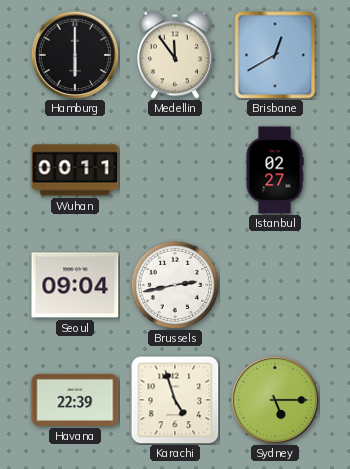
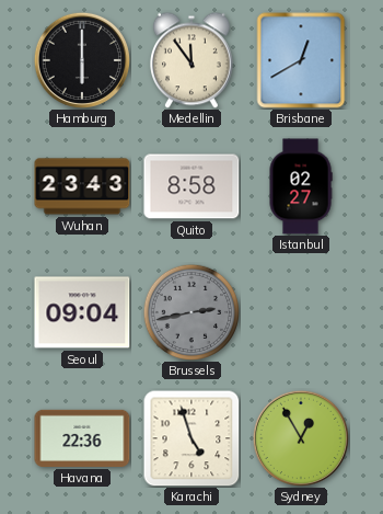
Wuhan: 00:11 -> 23:43
Quito: none -> 8:58
Brussels dial: white -> grey
Havana: 22:39 -> 22:36
Sydney: 5:15 -> 12:55
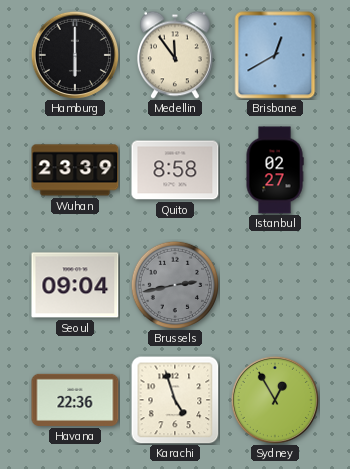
Wuhan: 23:43 -> 23:39
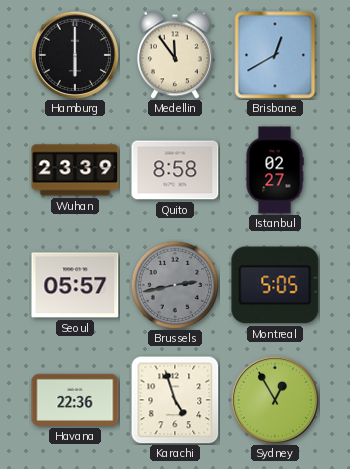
Seoul: 09:04 -> 05:57
Montreal: none -> 5:05
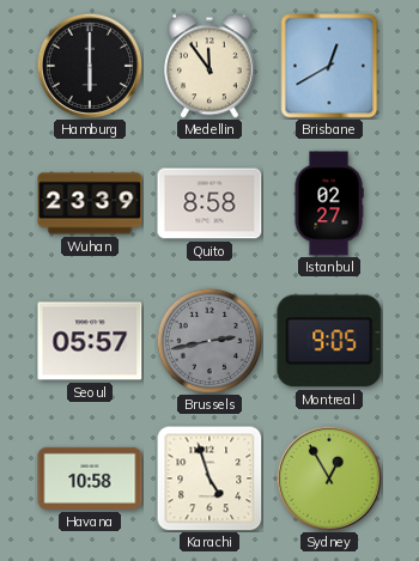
Montreal: 5:05 -> 9:05
Havana: 22:36 -> 10:58
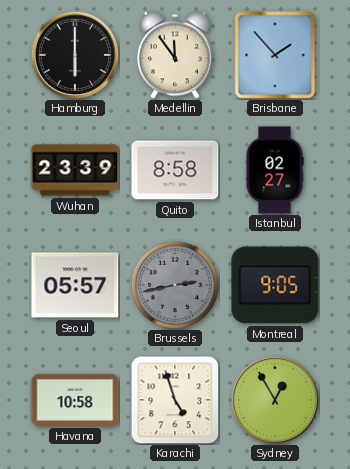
Brisbane: 12:40 -> 1:53
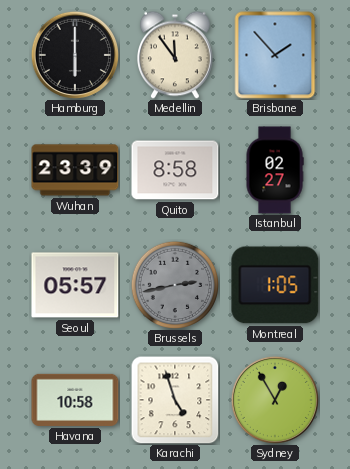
Montreal: 9:05 -> 1:05
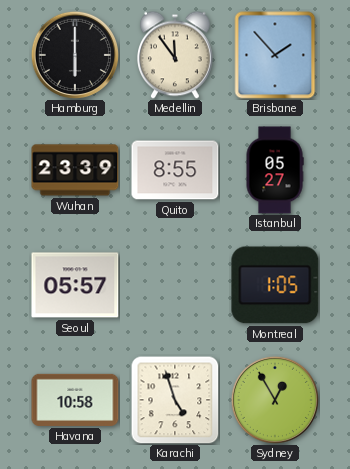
Quito: 8:58 -> 8:55
Istanbul: 02:27 -> 05:27
Brussels: 2:43 -> none
